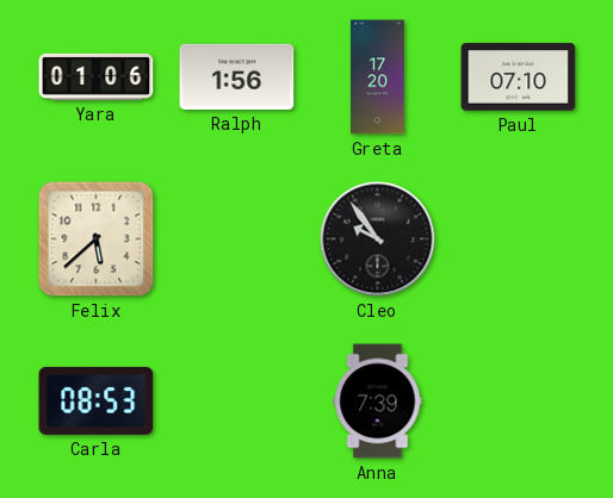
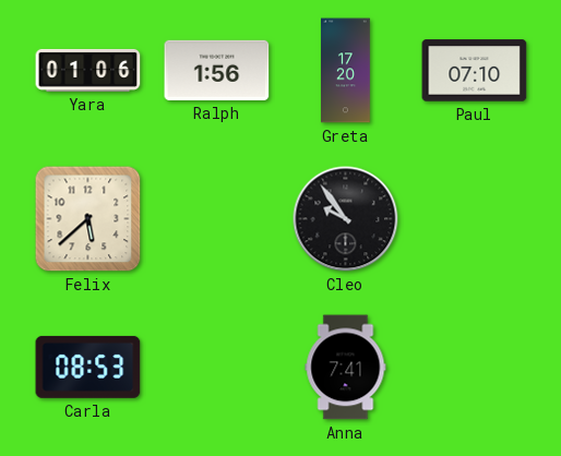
Anna: 7:39 -> 7:41
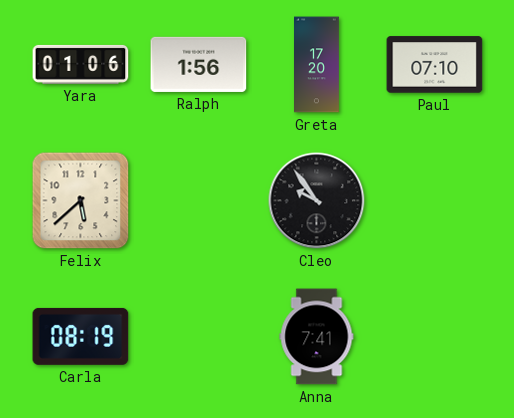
Carla: 08:53 -> 08:19
